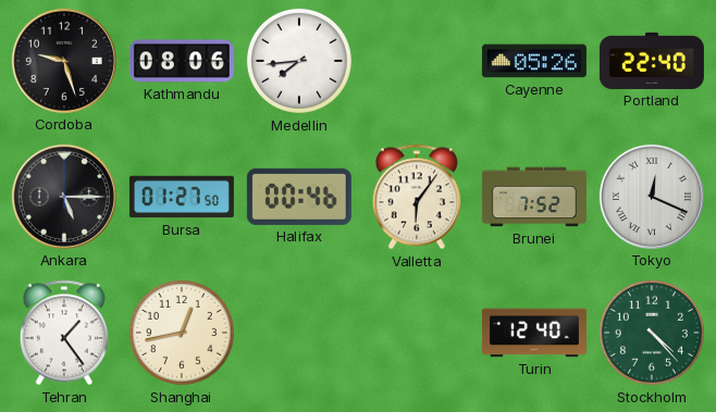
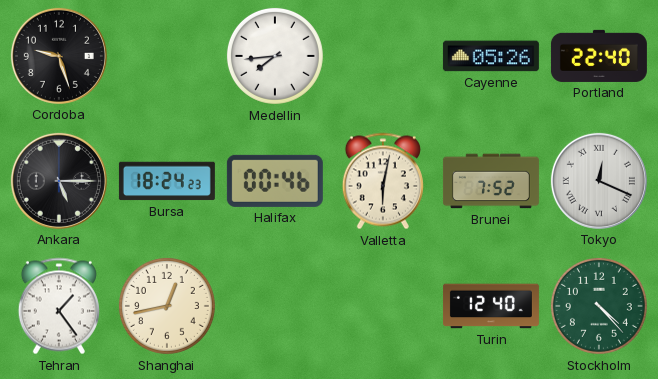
Kathmandu: 08:06 -> none
Bursa: 01:27 -> 18:24
Valletta: 6:06 -> 6:02
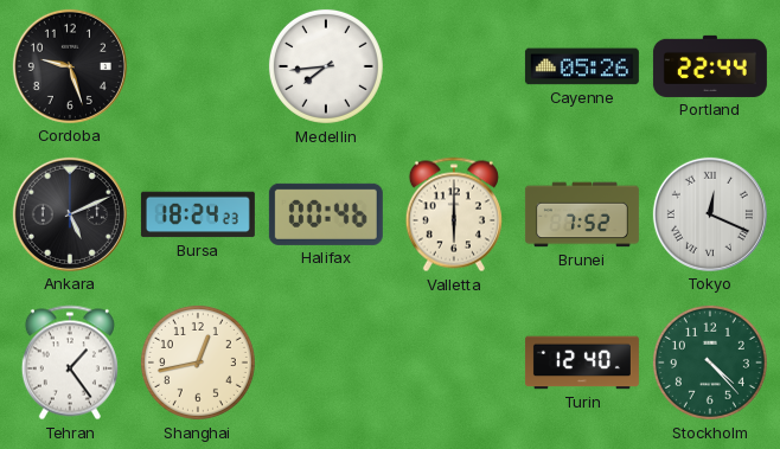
Portland: 22:40 -> 22:44
Ankara: 5:15 -> 5:11
Valletta: 6:02 -> 6:00
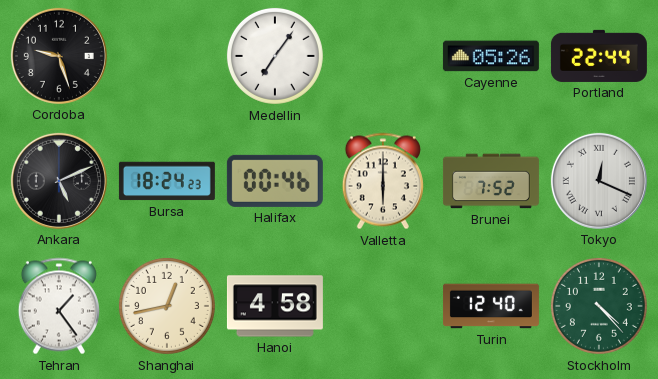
Medellin: 7:44 -> 7:06
Hanoi: none -> 4:58
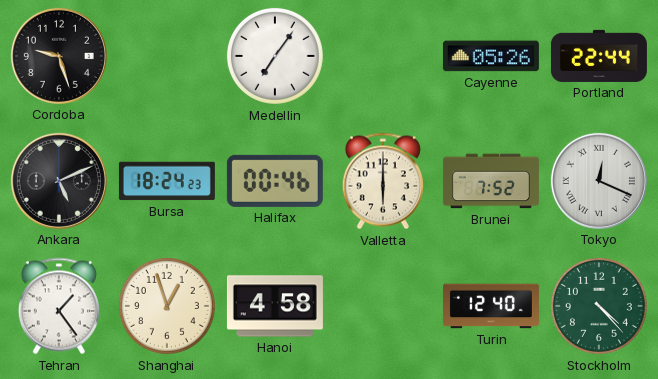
Shanghai: 12:43 -> 12:57
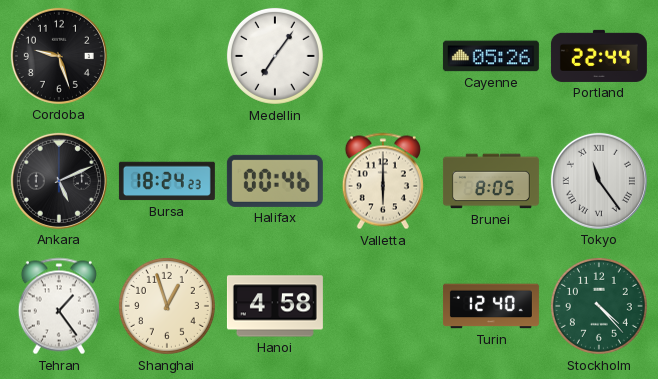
Brunei: 7:52 -> 8:05
Tokyo: 12:19 -> 11:24
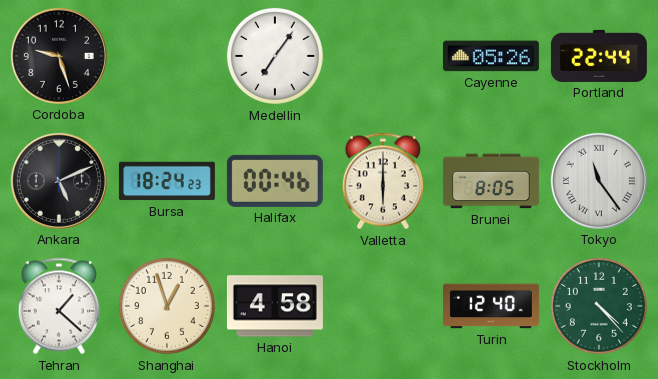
Tehran: 1:24 -> 1:22
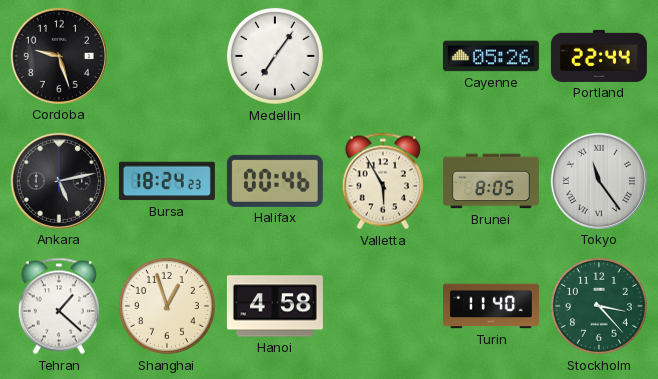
Ankara: 5:11 -> 5:13
Valletta: 6:00 -> 5:55
Turin: 12:40 -> 11:40
Stockholm: 4:23 -> 3:23
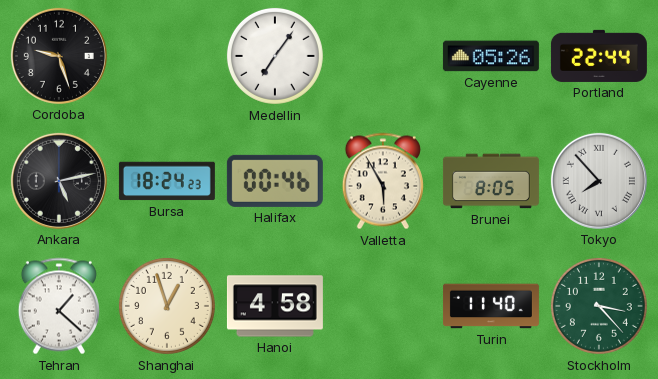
Tokyo: 11:24 -> 7:53
